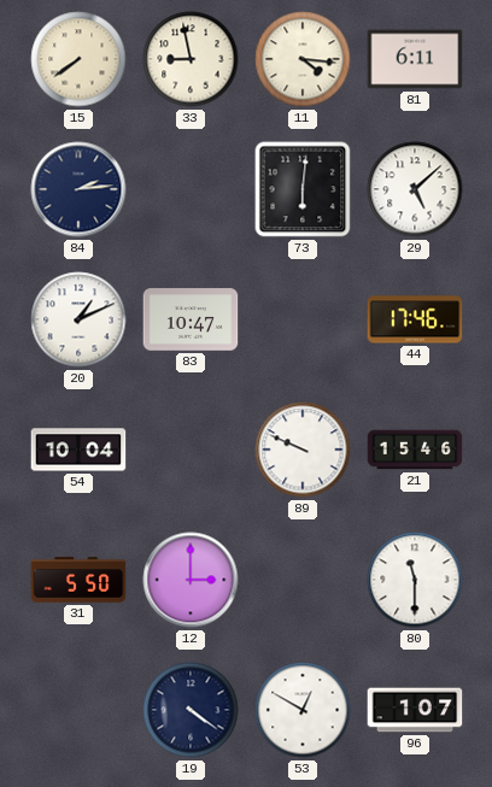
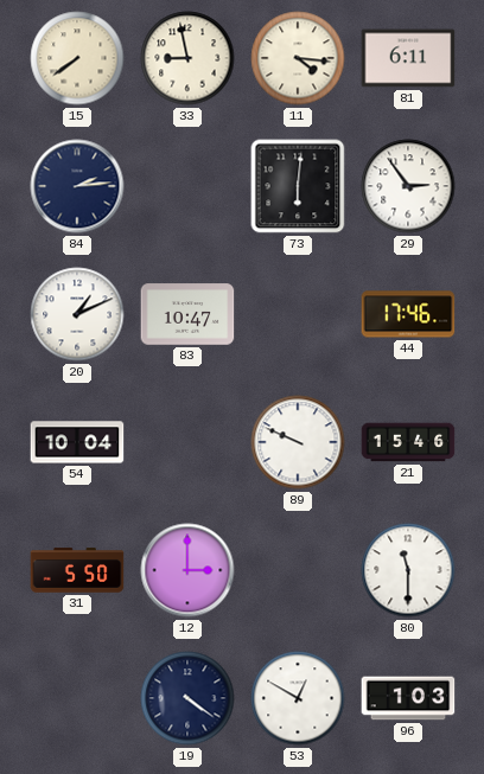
29: 5:08 -> 2:54
96: 1:07 -> 1:03
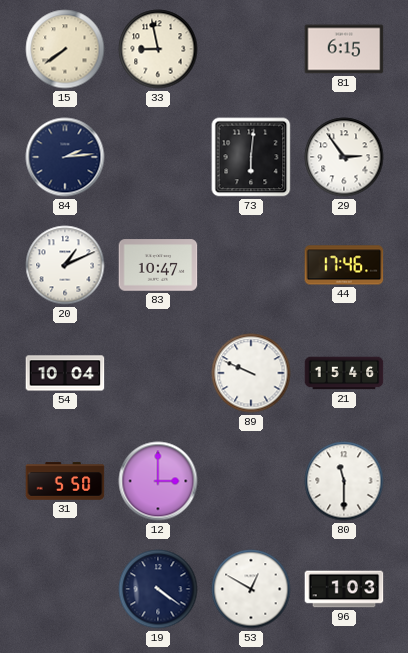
11: 4:16 -> none
81: 6:11 -> 6:15
